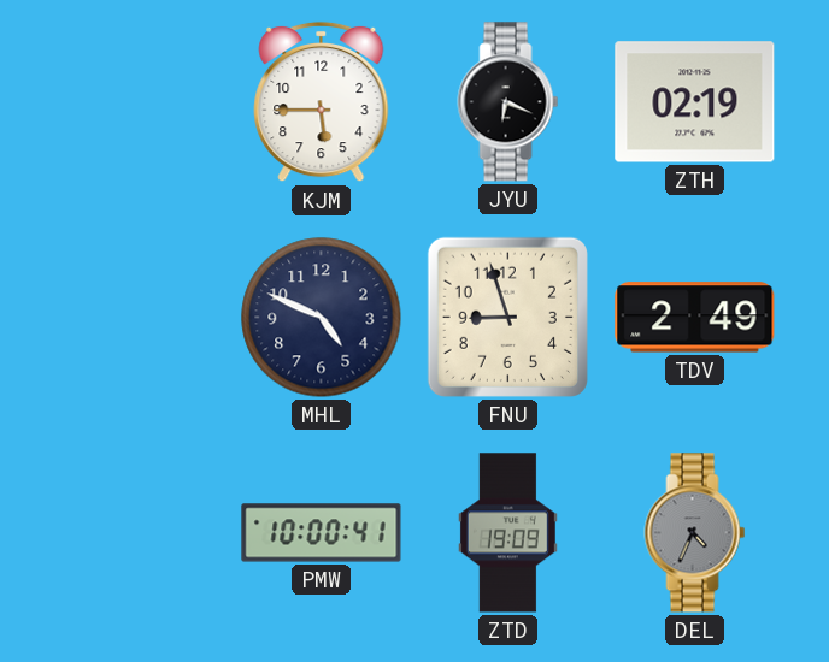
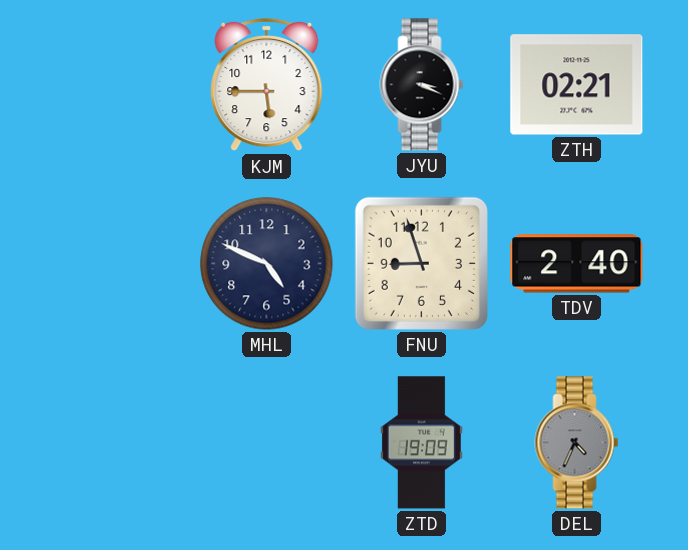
JYU: 6:19 -> 3:19
ZTH: 02:19 -> 02:21
TDV: 2:49 -> 2:40
PMW: 10:00 -> none
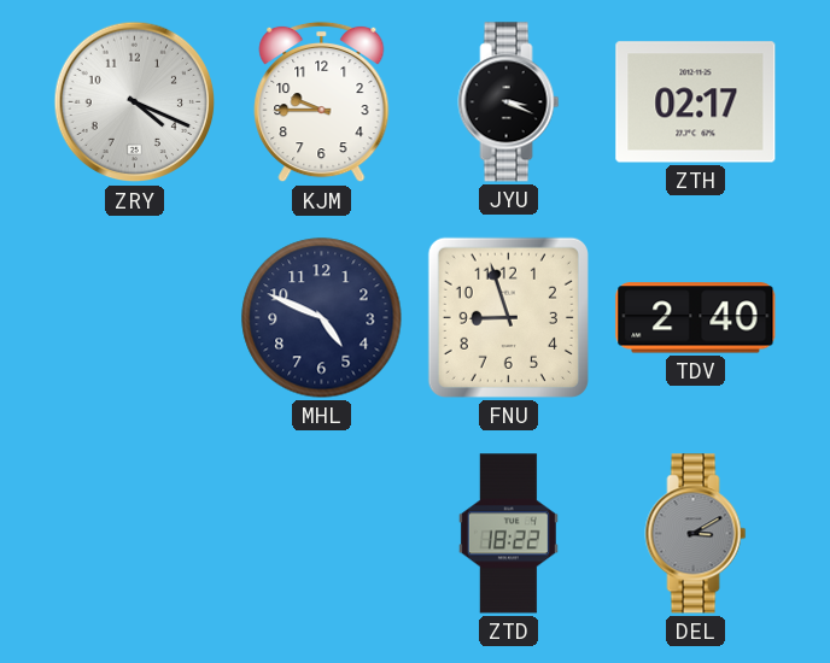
ZRY: none -> 4:19
KJM: 5:45 -> 9:45
ZTH: 02:21 -> 02:17
ZTD: 19:09 -> 18:22
DEL: 4:34 -> 3:10
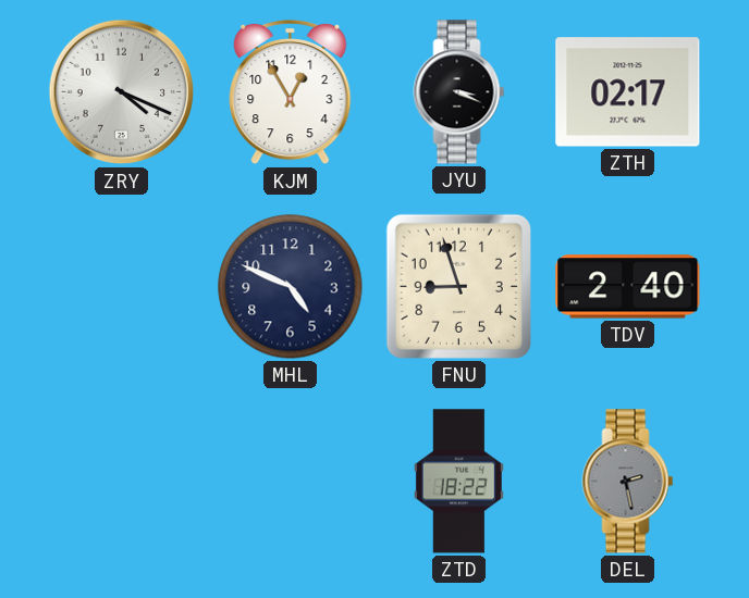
KJM: 9:45 -> 12:55
DEL: 3:10 -> 2:28
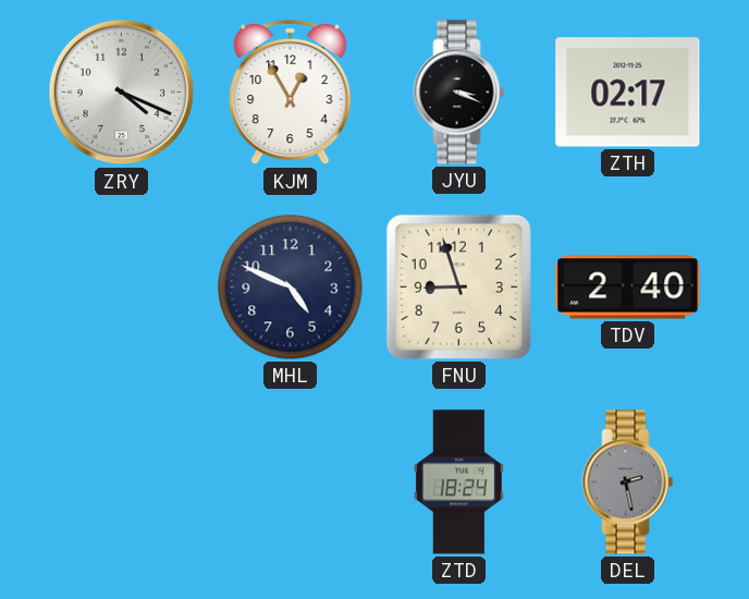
ZTD: 18:22 -> 18:24
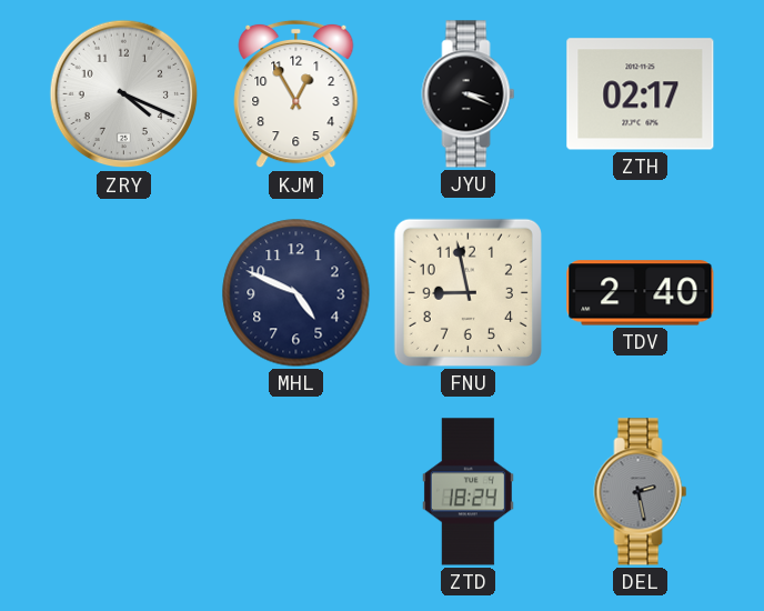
FNU: 8:57 -> 8:58
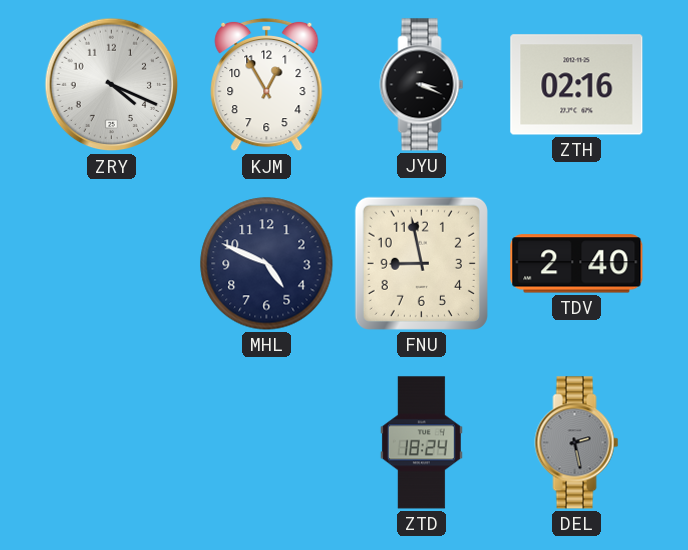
ZTH: 02:17 -> 02:16
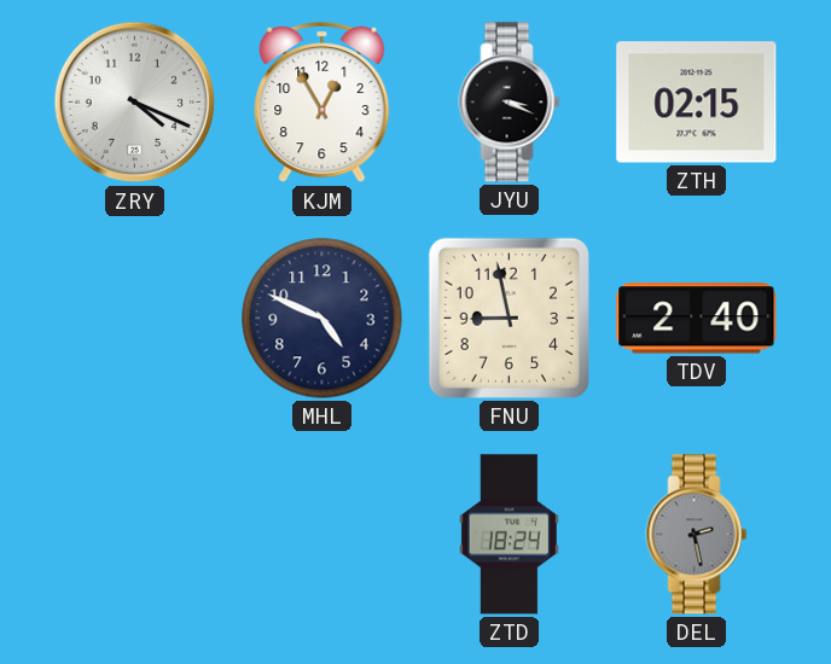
ZTH: 02:16 -> 02:15
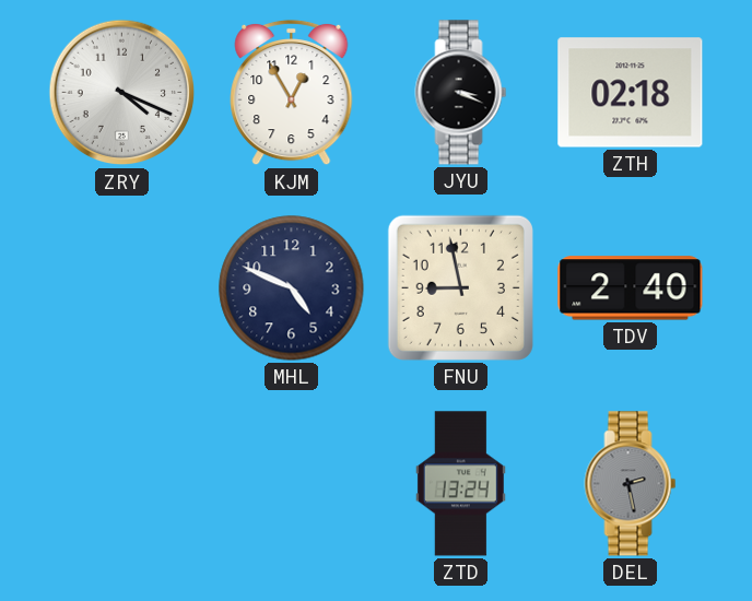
ZTH: 02:15 -> 02:18
ZTD: 18:24 -> 13:24
